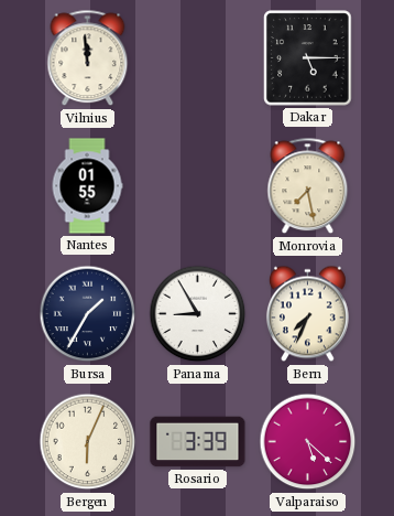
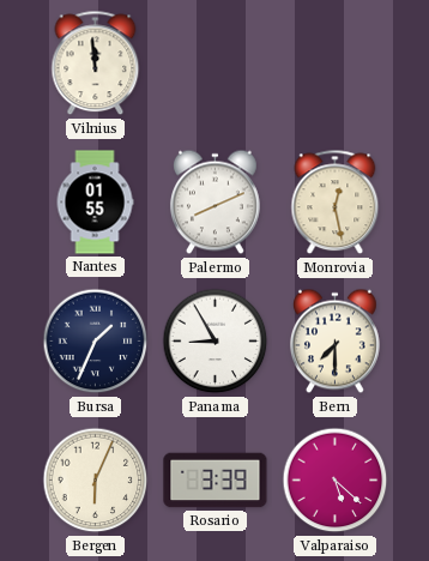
Dakar: 5:15 -> none
Palermo: none -> 8:11
Monrovia: 7:28 -> 12:28
Bursa: 1:35 -> 1:34
Bern: 7:34 -> 7:30
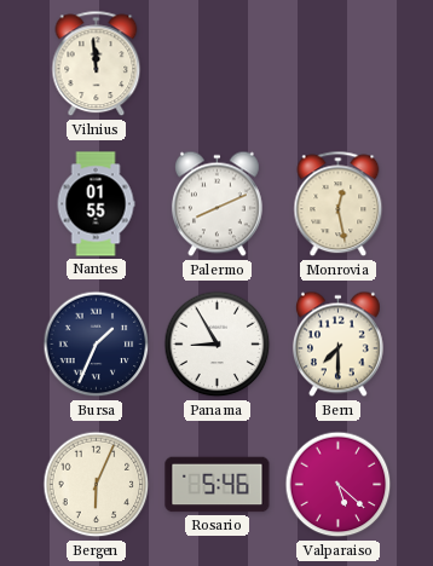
Rosario: 3:39 -> 5:46
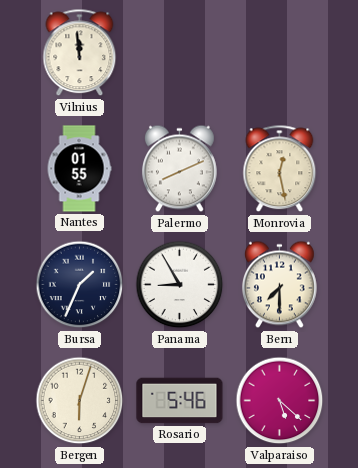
Bergen: 6:04 -> 6:03
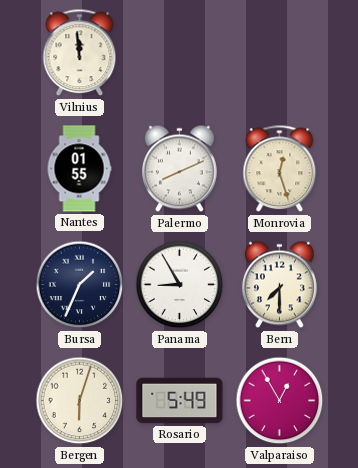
Monrovia: 12:28 -> 12:27
Rosario: 5:46 -> 5:49
Valparaiso: 5:22 -> 12:55
